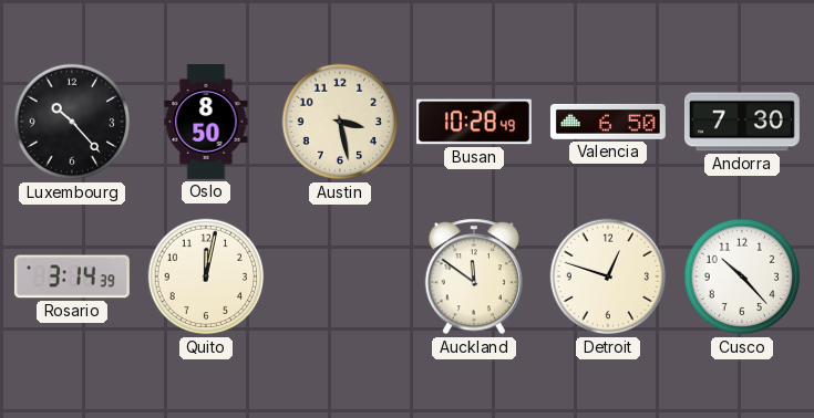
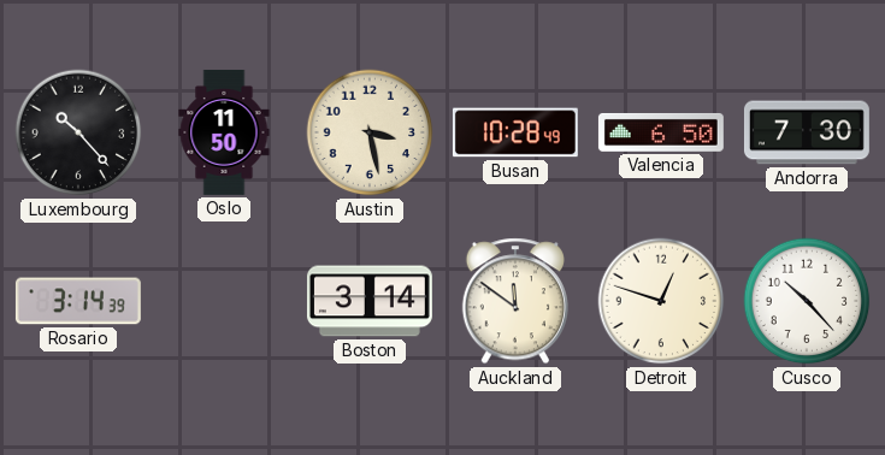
Oslo: 8:50 -> 11:50
Quito: 12:02 -> none
Boston: none -> 3:14
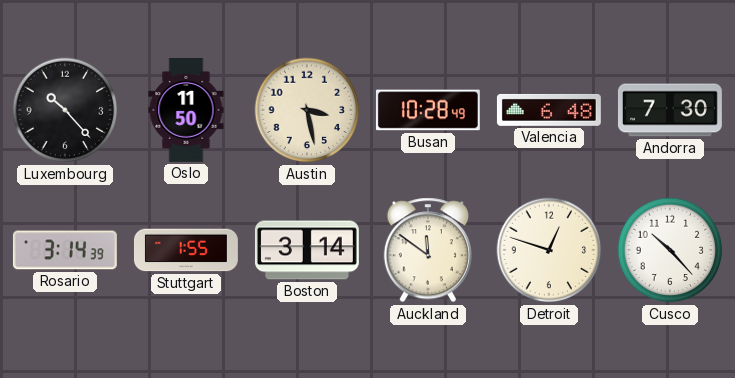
Valencia: 6:50 -> 6:48
Stuttgart: none -> 1:55
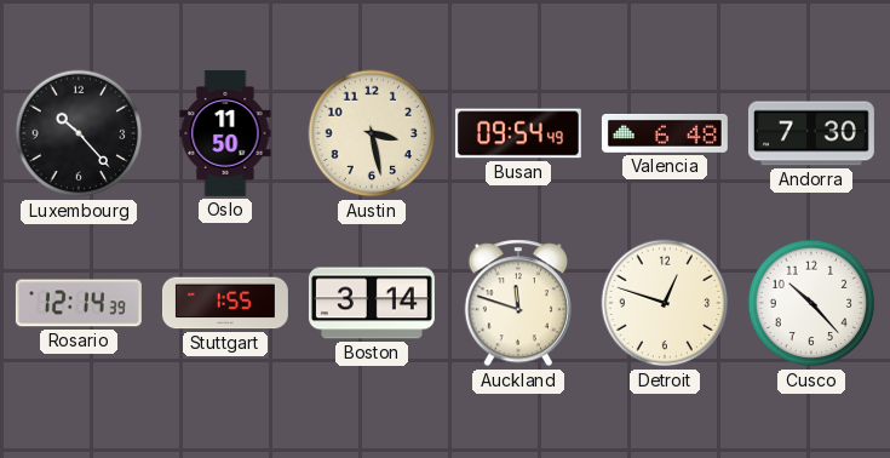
Busan: 10:28 -> 09:54
Rosario: 3:14 -> 12:14
Auckland: 11:51 -> 11:48
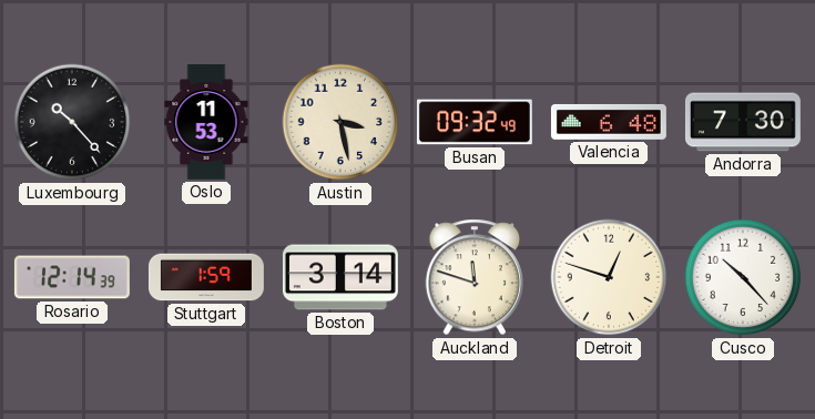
Oslo: 11:50 -> 11:53
Busan: 09:54 -> 09:32
Stuttgart: 1:55 -> 1:59
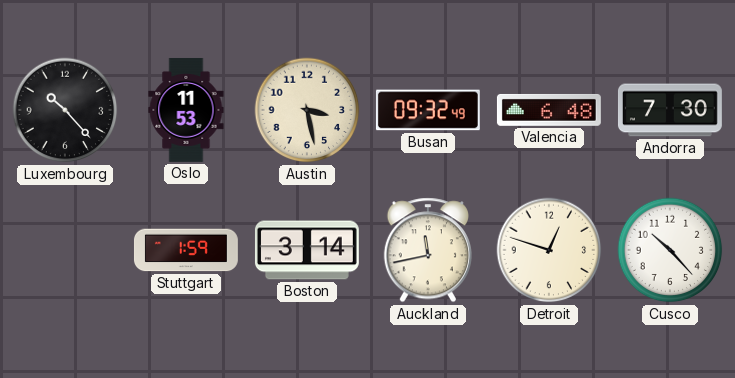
Rosario: 12:14 -> none
Auckland: 11:48 -> 11:43
